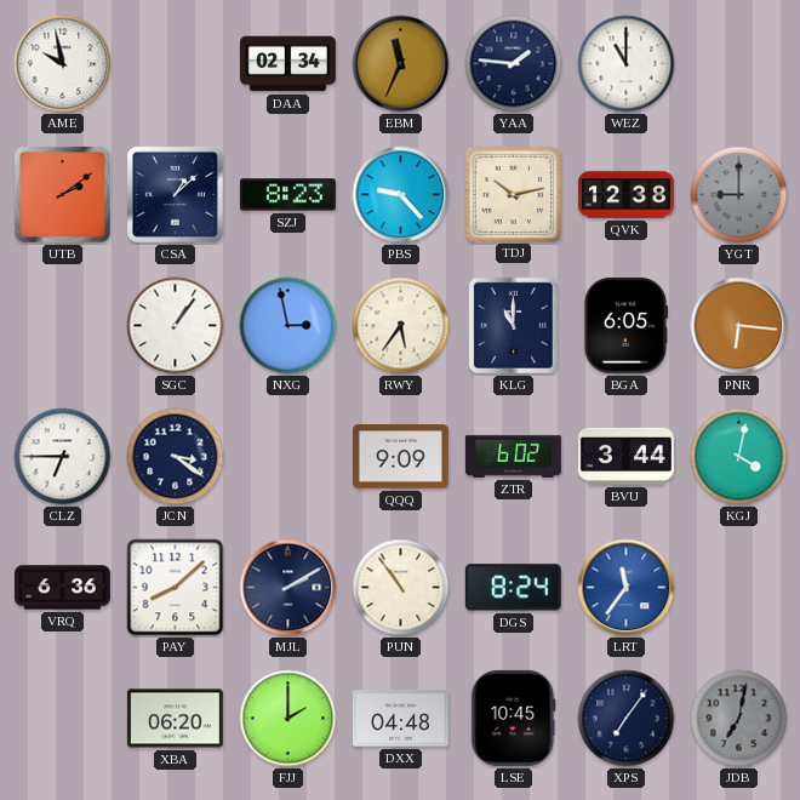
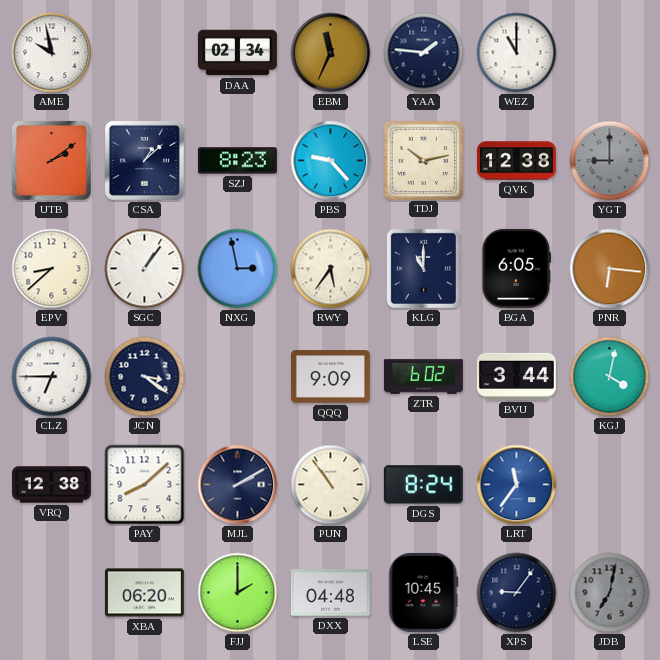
EPV: none -> 8:38
VRQ: 6:36 -> 12:38
XPS: 7:06 -> 9:06
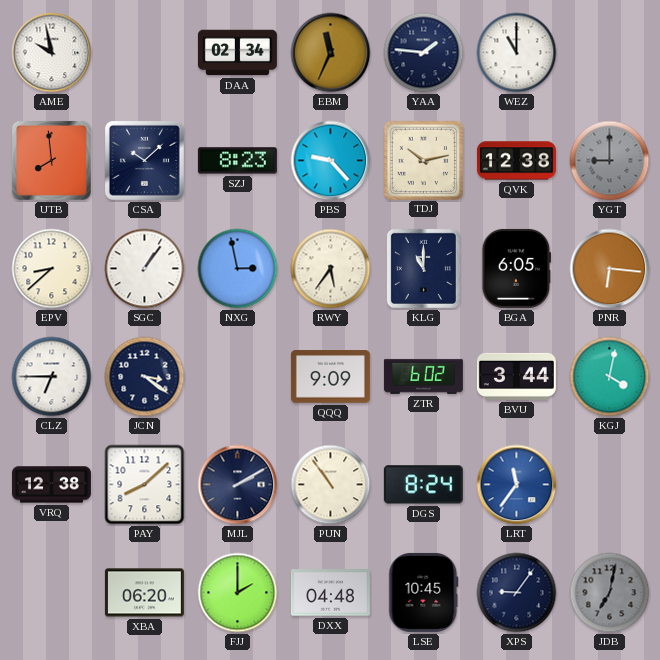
UTB: 2:09 -> 7:59
CSA: 1:08 -> 10:08
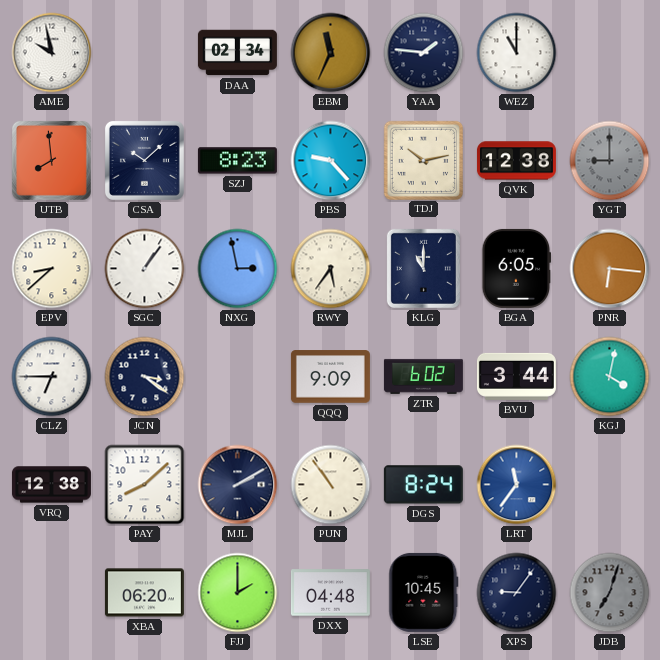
JDB: 7:02 -> 7:03
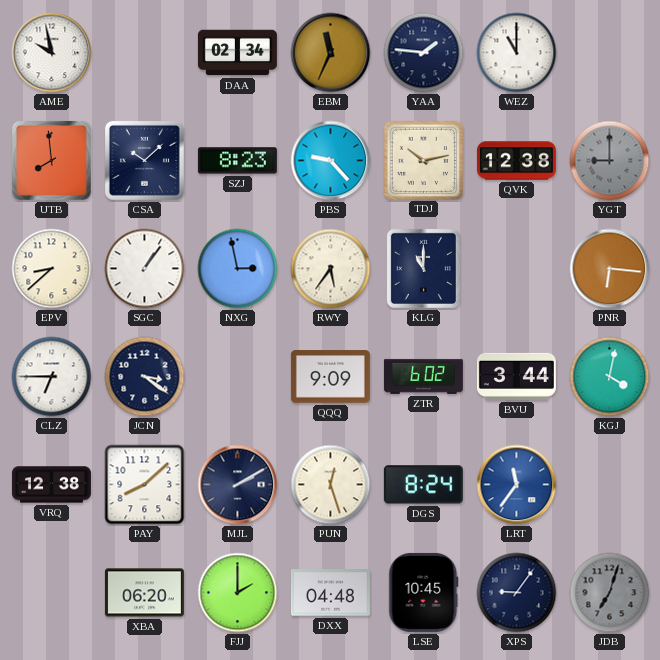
BGA: 6:05 -> none
PUN: 10:54 -> 12:27
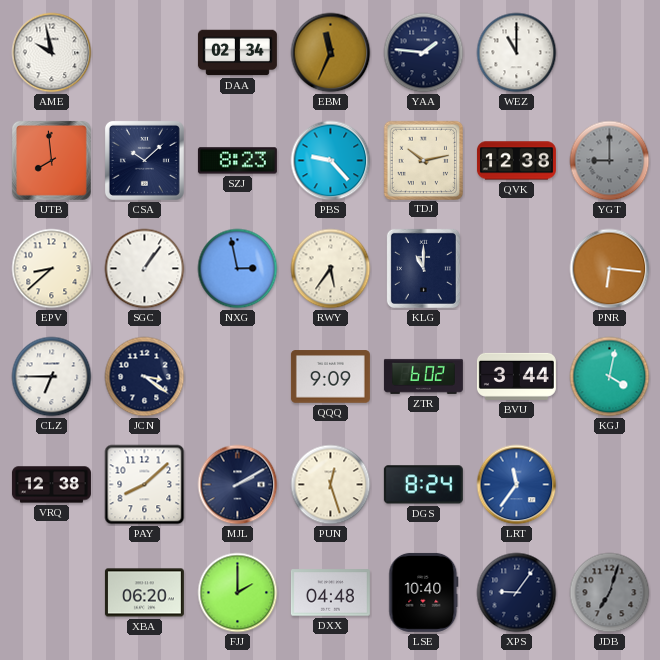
LSE: 10:45 -> 10:40
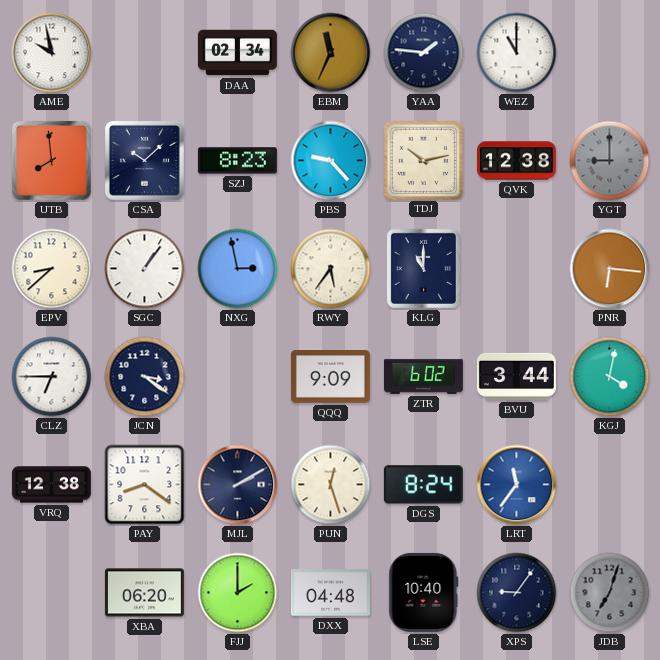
PAY: 8:08 -> 8:21
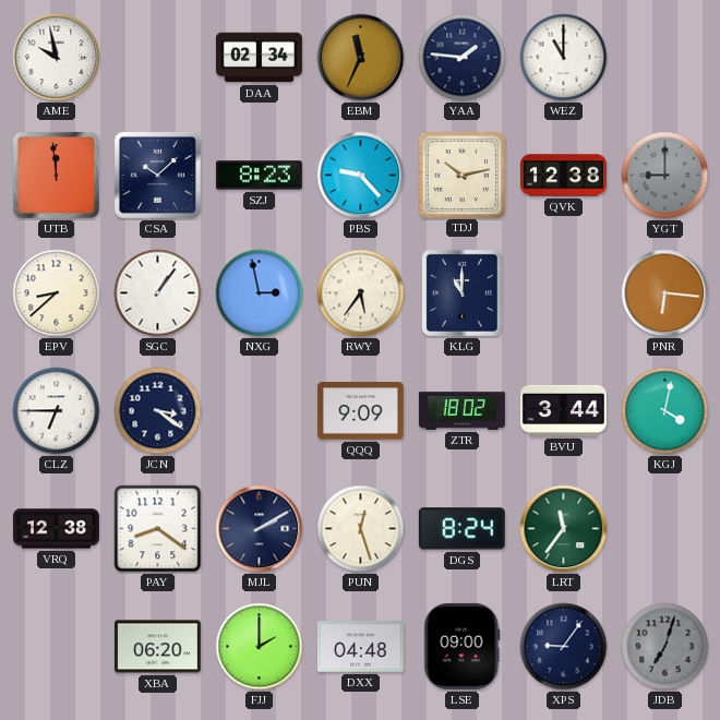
UTB: 7:59 -> 11:59
ZTR: 6:02 -> 18:02
LRT dial: blue -> green
LSE: 10:40 -> 09:00
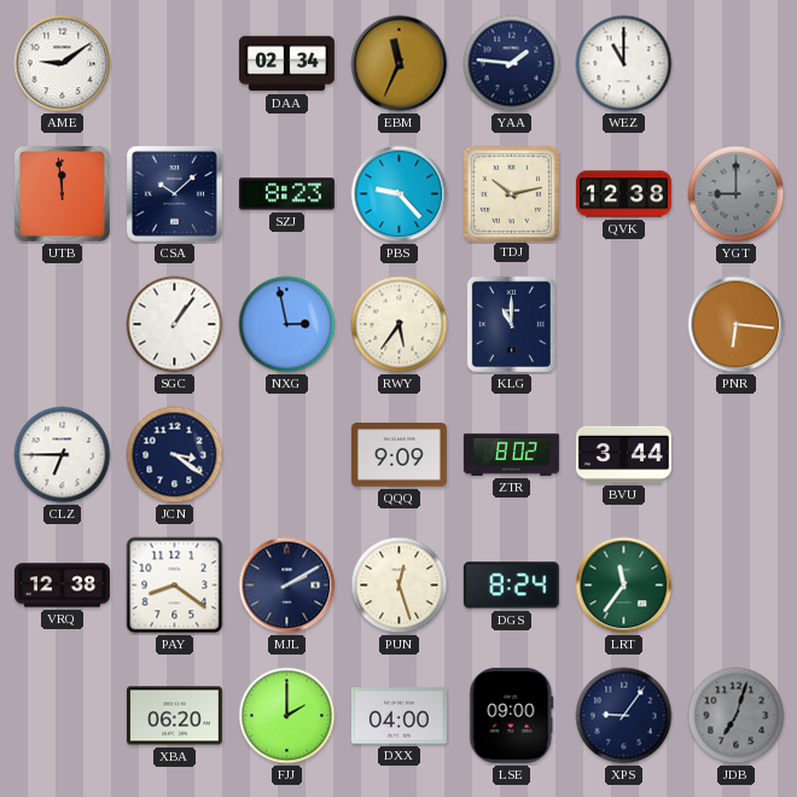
AME: 9:58 -> 9:09
EPV: 8:38 -> none
ZTR: 18:02 -> 8:02
KGJ: 4:02 -> none
DXX: 04:48 -> 04:00
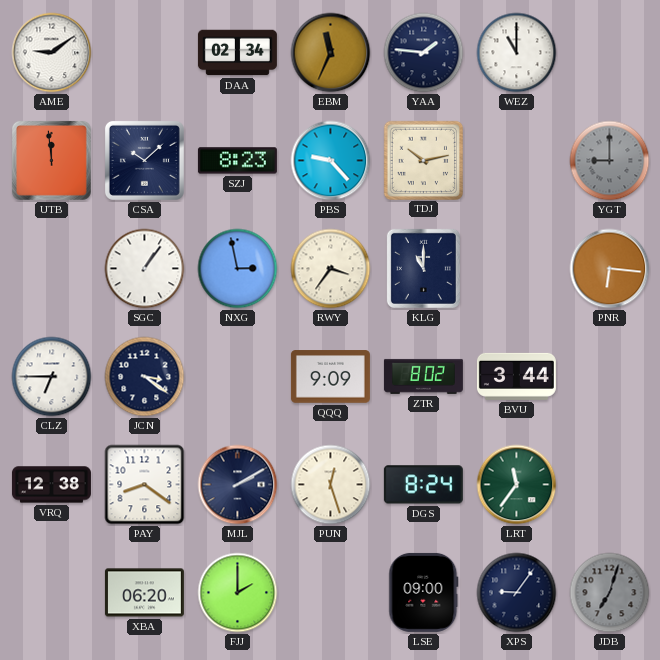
QVK: 12:38 -> none
RWY: 5:36 -> 3:36
DXX: 04:00 -> none
